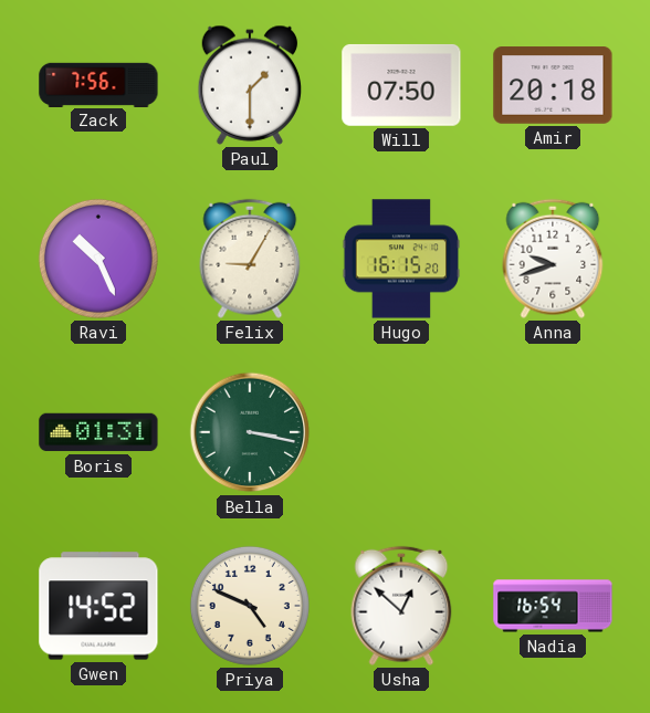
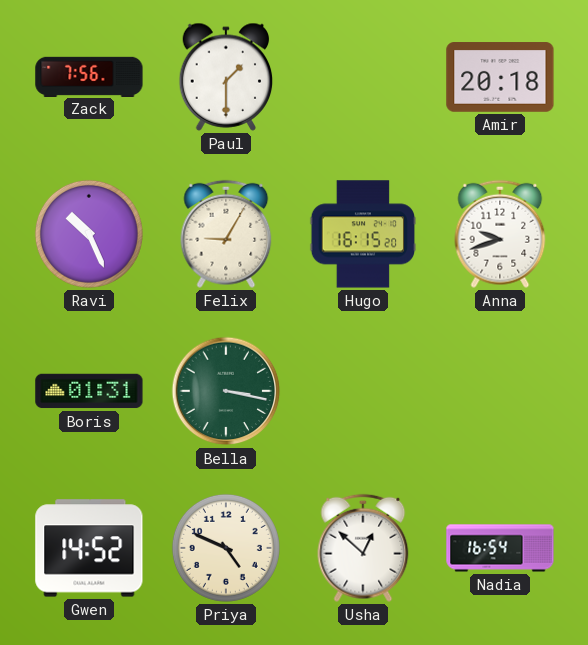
Will: 07:50 -> none
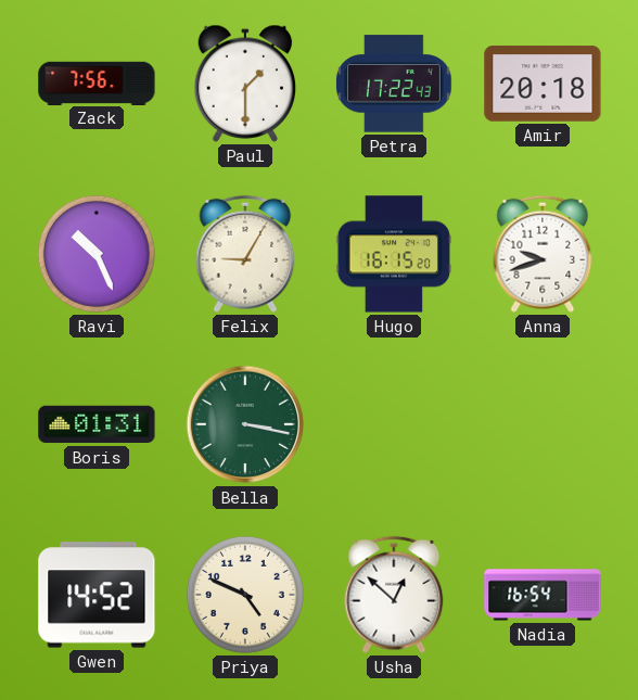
Petra: none -> 17:22
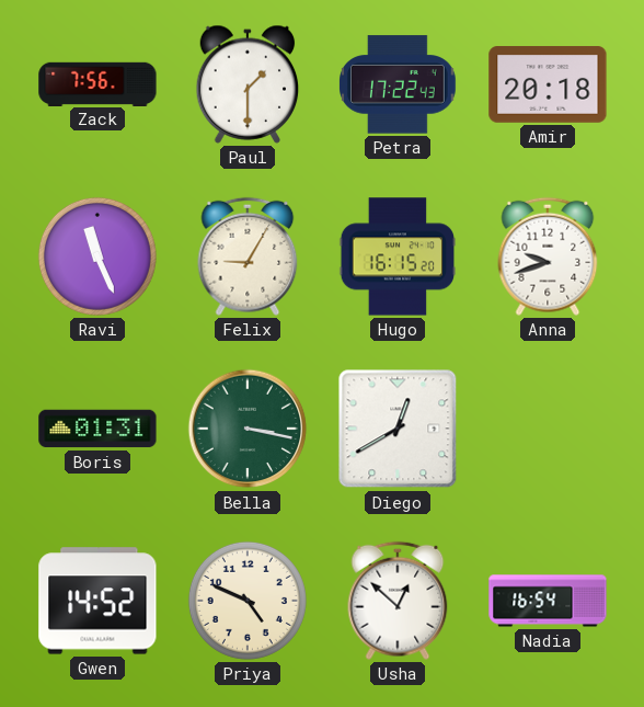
Ravi: 10:26 -> 11:26
Diego: none -> 12:40
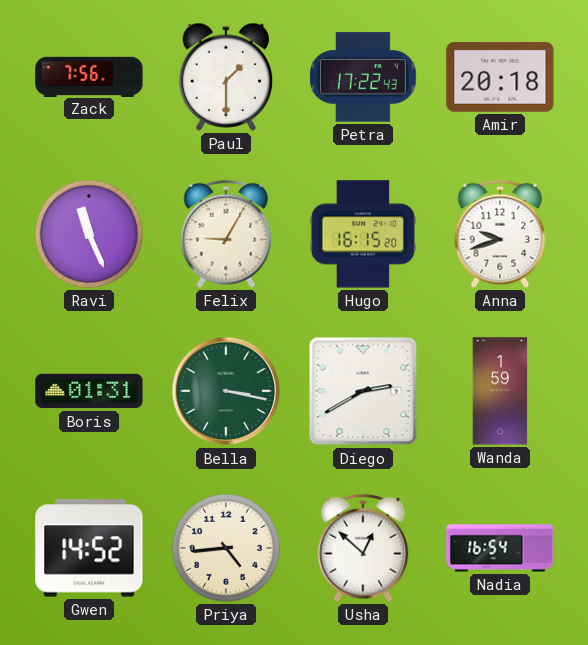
Diego: 12:40 -> 2:40
Wanda: none -> 1:59
Priya: 4:49 -> 4:44
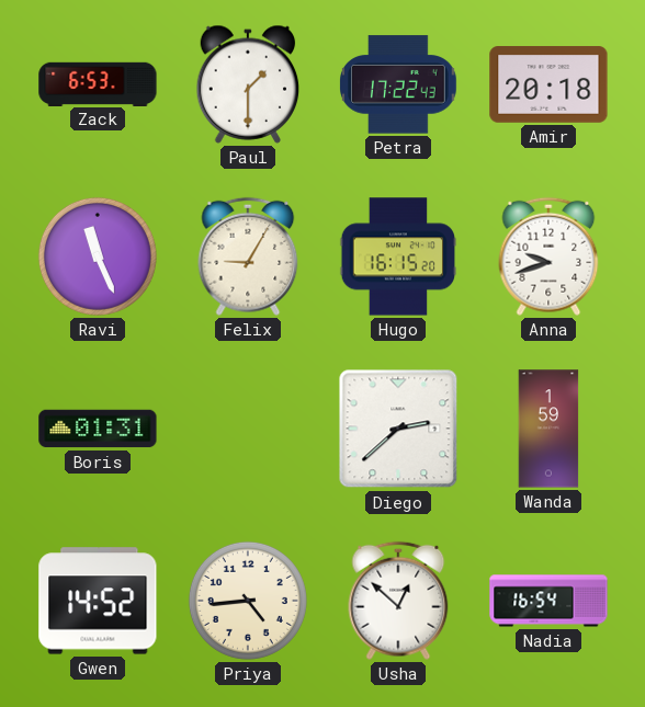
Zack: 7:56 -> 6:53
Bella: 3:17 -> none
Diego: 2:40 -> 2:38
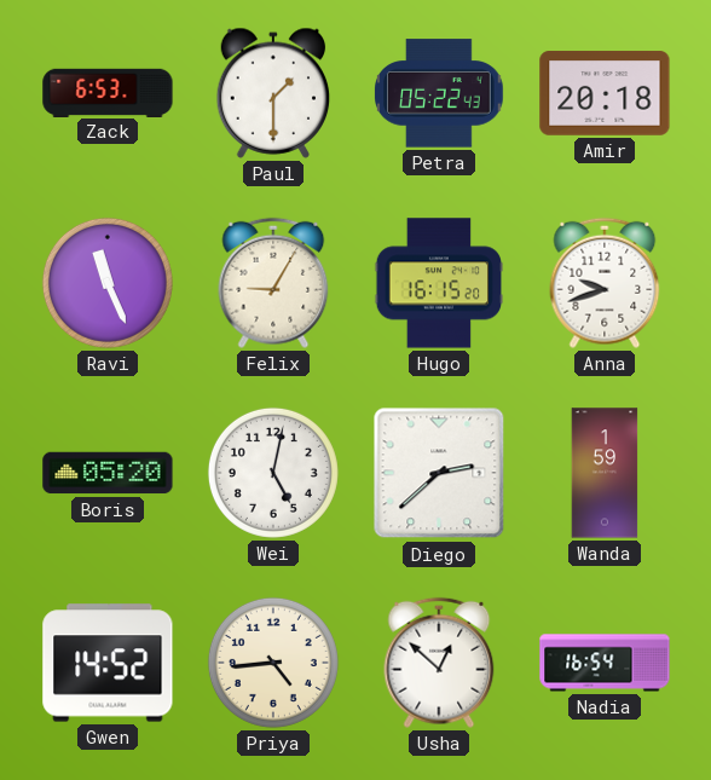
Petra: 17:22 -> 05:22
Boris: 01:31 -> 05:20
Wei: none -> 5:02
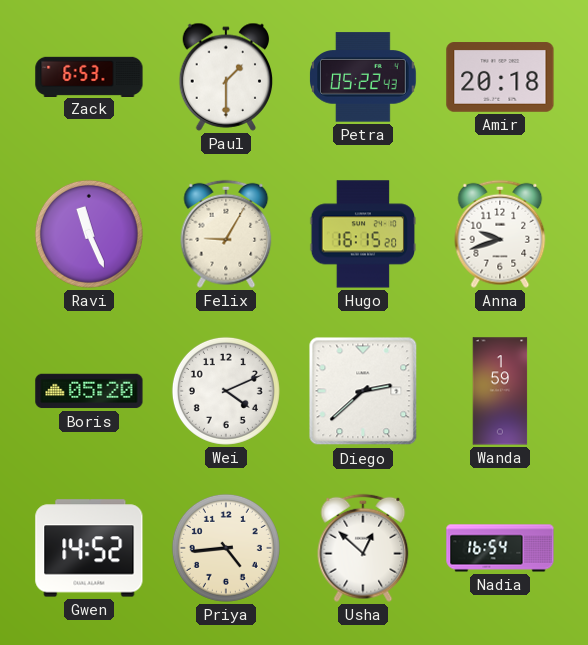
Wei: 5:02 -> 4:11
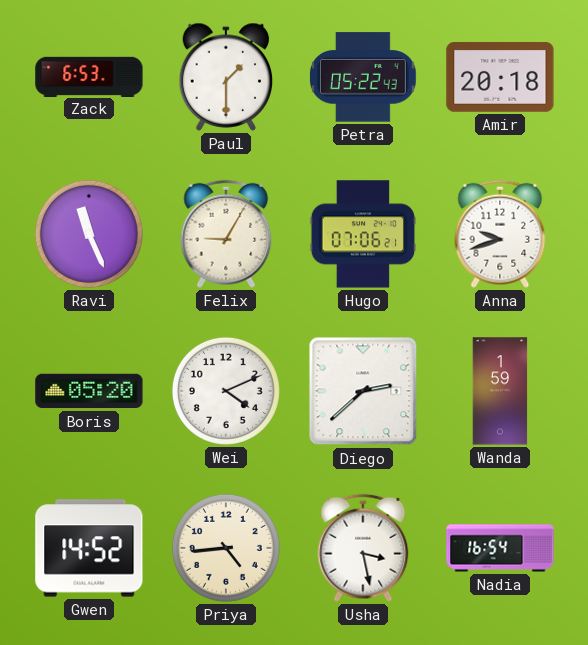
Hugo: 16:15 -> 07:06
Usha: 12:52 -> 3:28
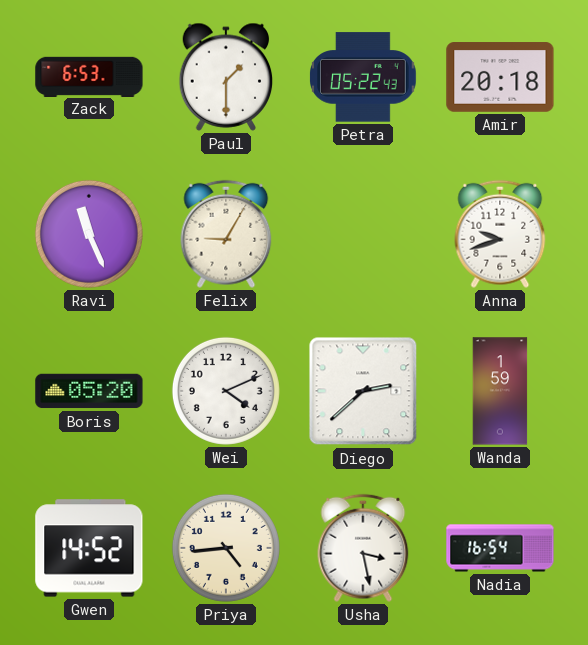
Hugo: 07:06 -> none
